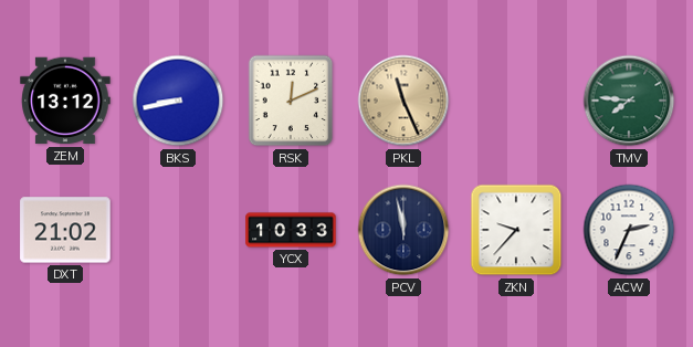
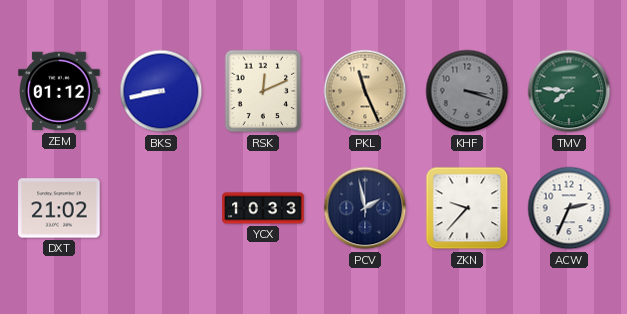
ZEM: 13:12 -> 01:12
KHF: none -> 3:18
PCV: 11:58 -> 1:58
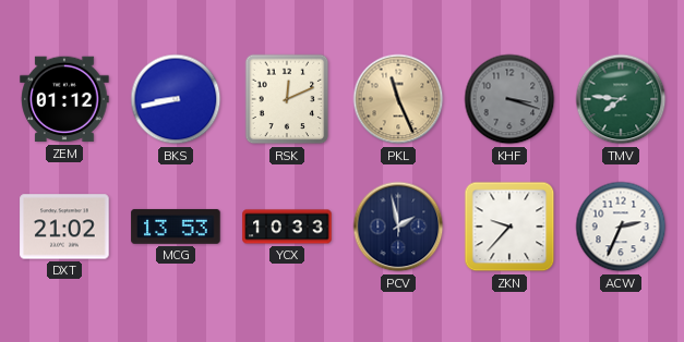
MCG: none -> 13:53
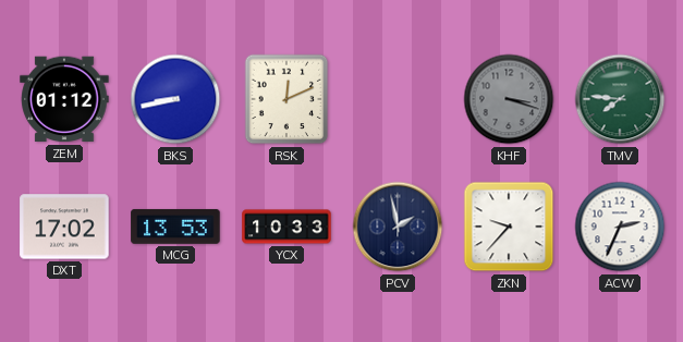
PKL: 11:26 -> none
DXT: 21:02 -> 17:02
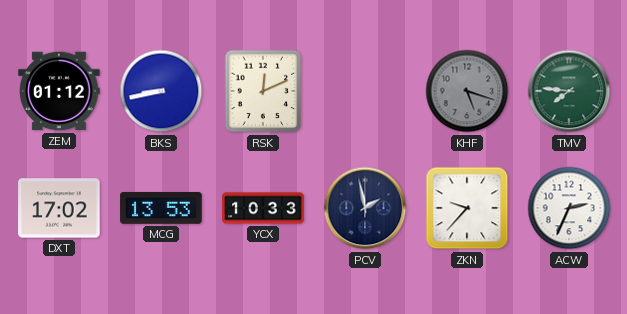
KHF: 3:18 -> 5:18
